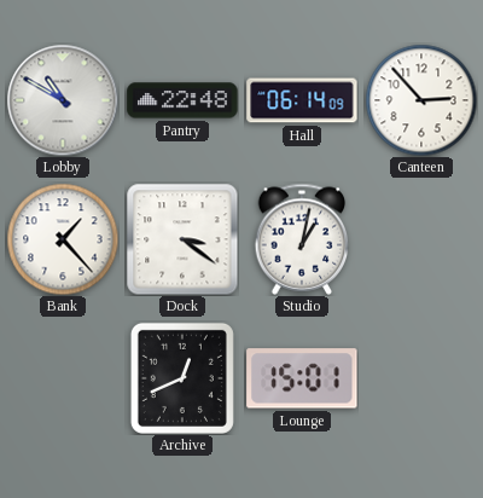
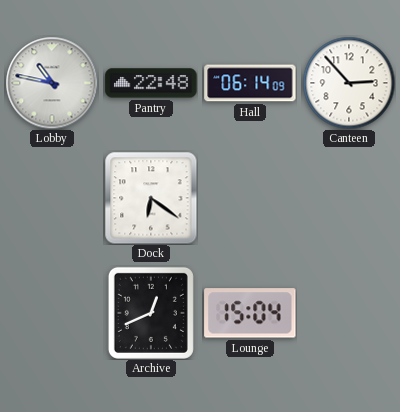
Lobby: 10:50 -> 10:47
Bank: 1:23 -> none
Dock: 3:21 -> 6:21
Studio: 1:02 -> none
Lounge: 15:01 -> 15:04
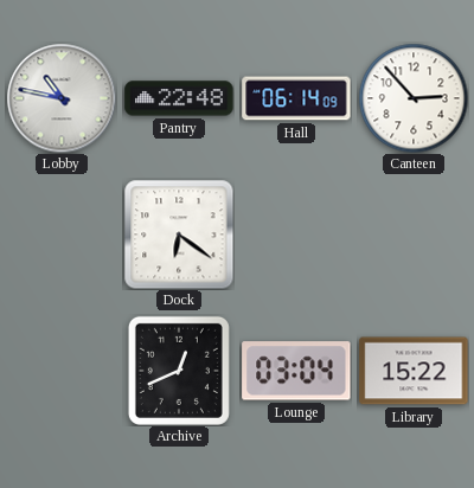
Lounge: 15:04 -> 03:04
Library: none -> 15:22
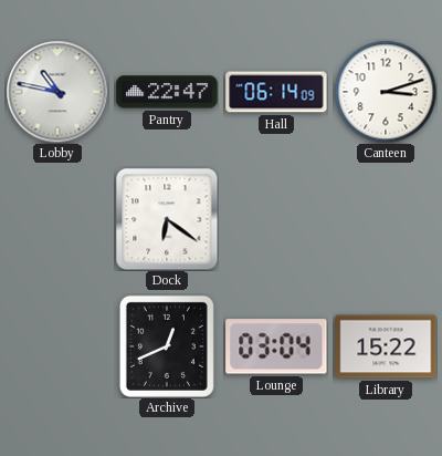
Pantry: 22:48 -> 22:47
Canteen: 2:53 -> 3:12
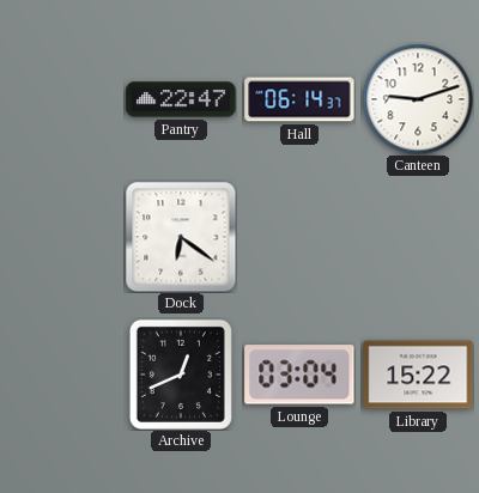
Lobby: 10:47 -> none
Hall: 06:14:09 -> 06:14:37
Canteen: 3:12 -> 9:12
